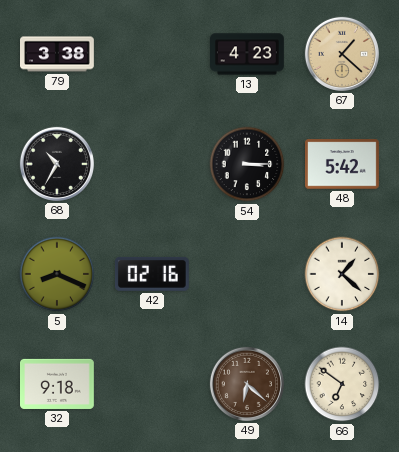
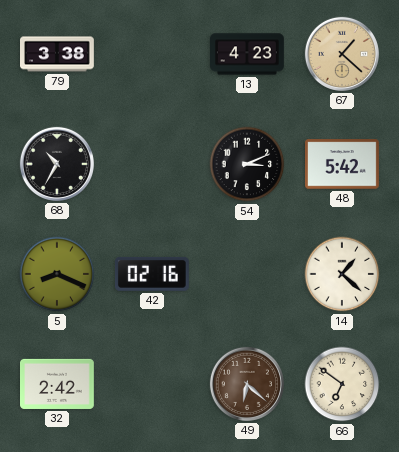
54: 3:15 -> 3:11
32: 9:18 -> 2:42
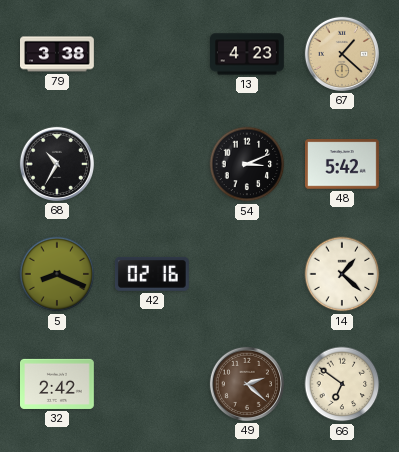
49: 6:22 -> 2:22
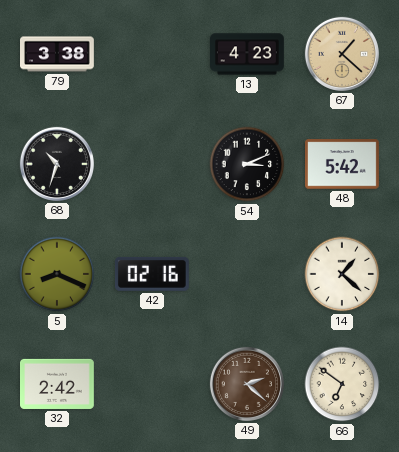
68: 10:35 -> 10:33
